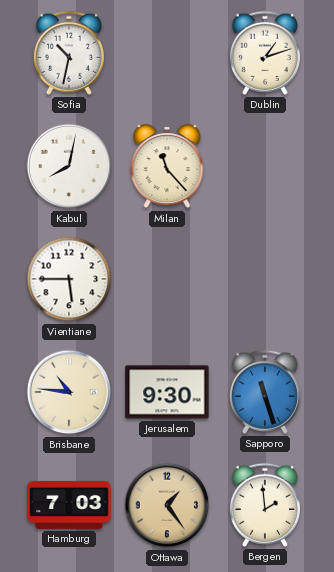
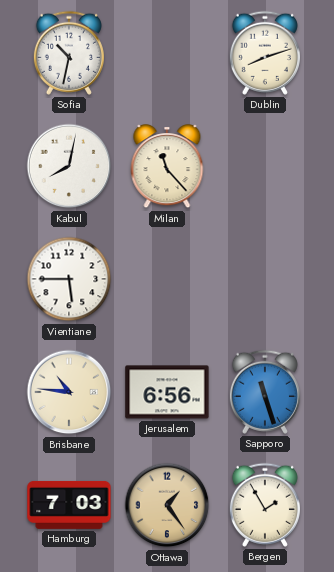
Dublin: 1:12 -> 8:12
Jerusalem: 9:30 -> 6:56
Bergen: 1:59 -> 1:55
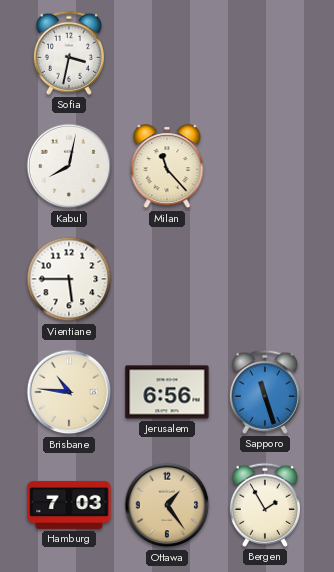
Sofia: 10:32 -> 3:32
Dublin: 8:12 -> none
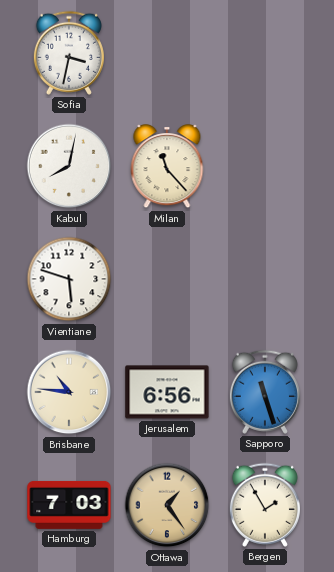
Vientiane: 5:45 -> 5:48
